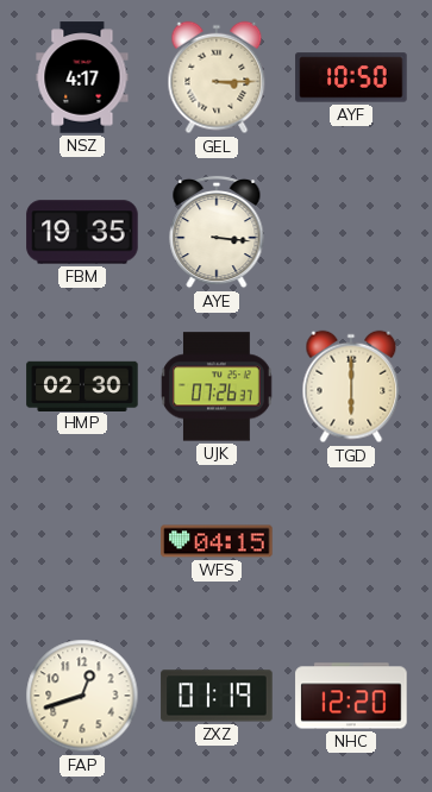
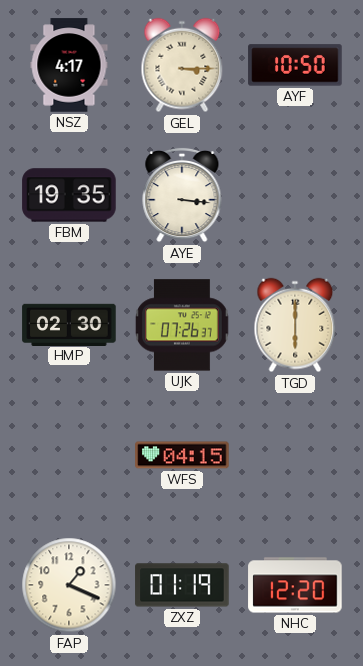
FAP: 12:42 -> 1:19
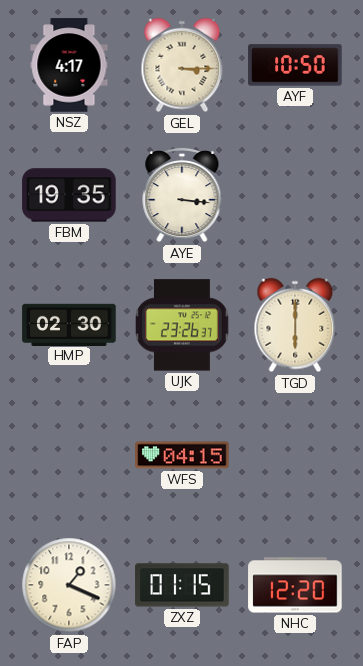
UJK: 07:26 -> 23:26
ZXZ: 01:19 -> 01:15
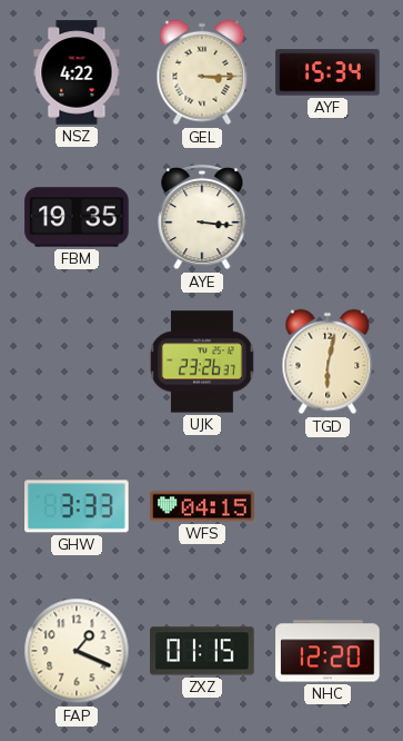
NSZ: 4:17 -> 4:22
AYF: 10:50 -> 15:34
HMP: 02:30 -> none
TGD: 6:00 -> 6:02
GHW: none -> 3:33
